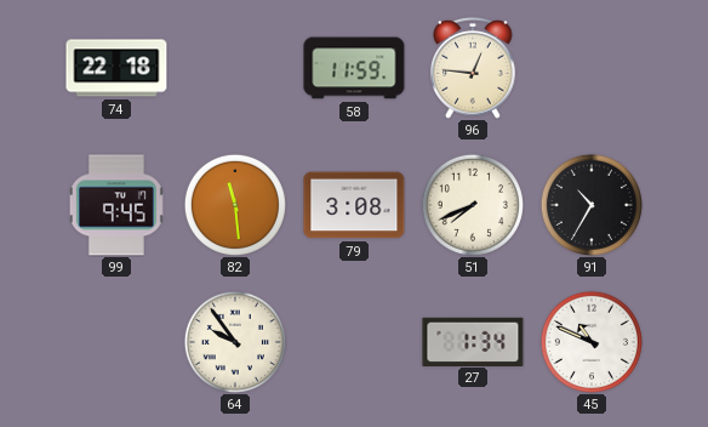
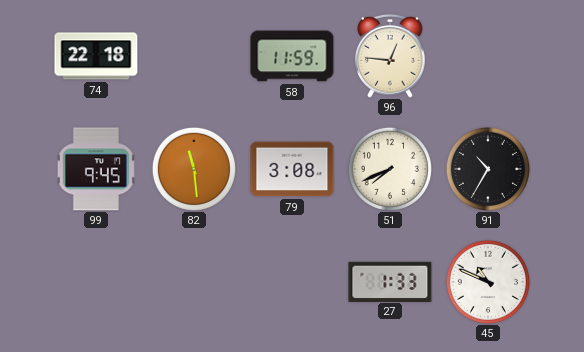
64: 9:54 -> none
27: 1:34 -> 1:33
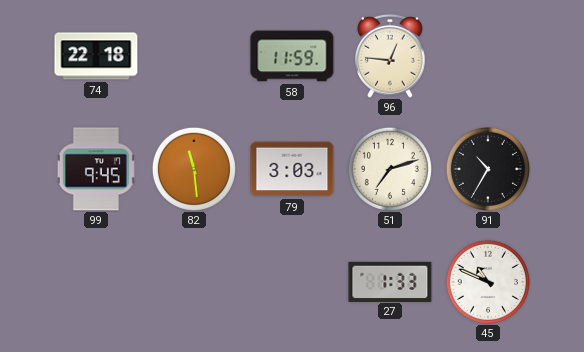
79: 3:08 -> 3:03
51: 7:41 -> 7:12
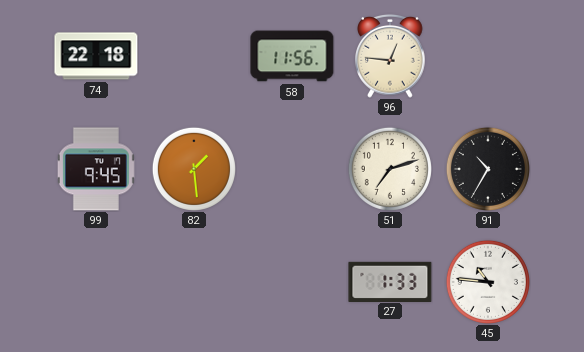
58: 11:59 -> 11:56
82: 11:29 -> 1:29
79: 3:03 -> none
45: 10:49 -> 10:46
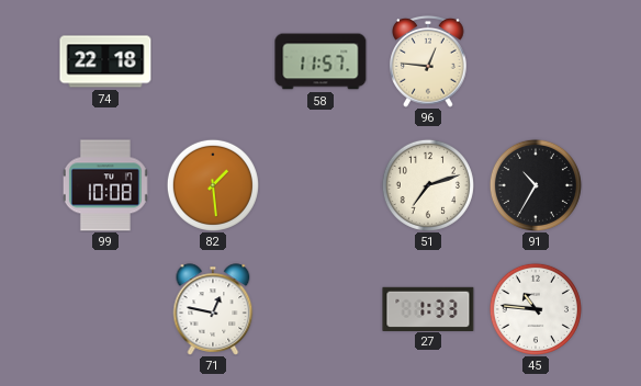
58: 11:56 -> 11:57
99: 9:45 -> 10:08
71: none -> 12:47
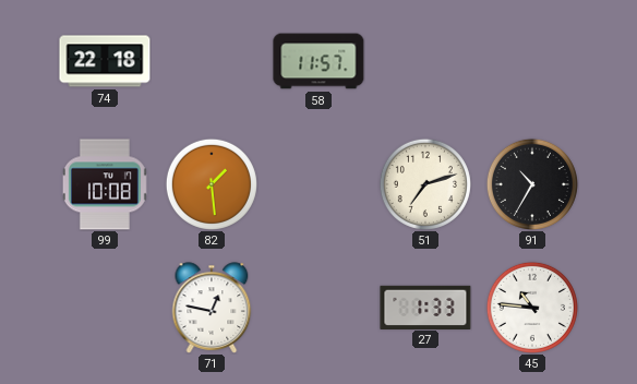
96: 12:46 -> none
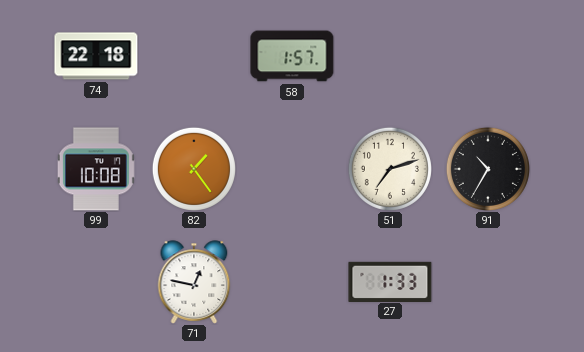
58: 11:57 -> 1:57
82: 1:29 -> 1:24
45: 10:46 -> none
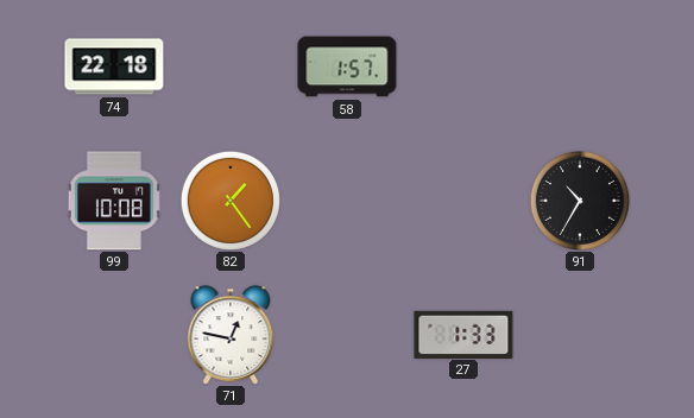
51: 7:12 -> none
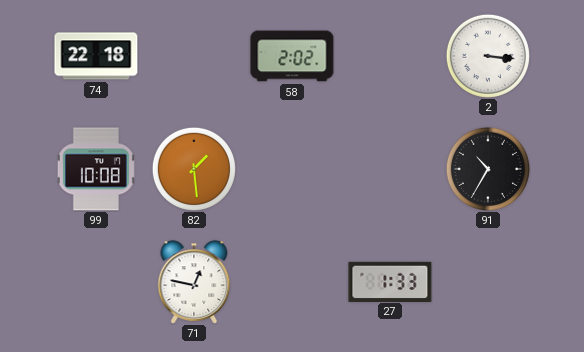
58: 1:57 -> 2:02
2: none -> 3:16
82: 1:24 -> 1:29
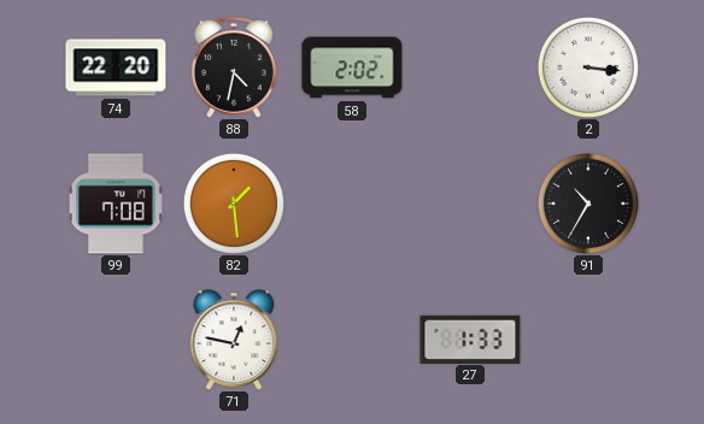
74: 22:18 -> 22:20
88: none -> 4:32
99: 10:08 -> 7:08
